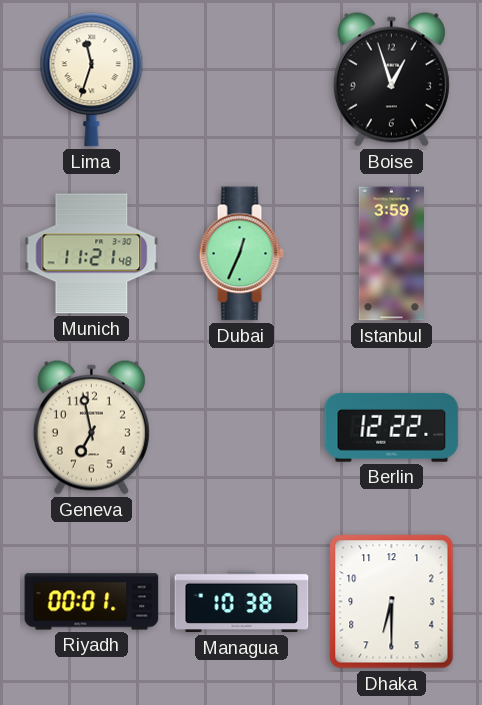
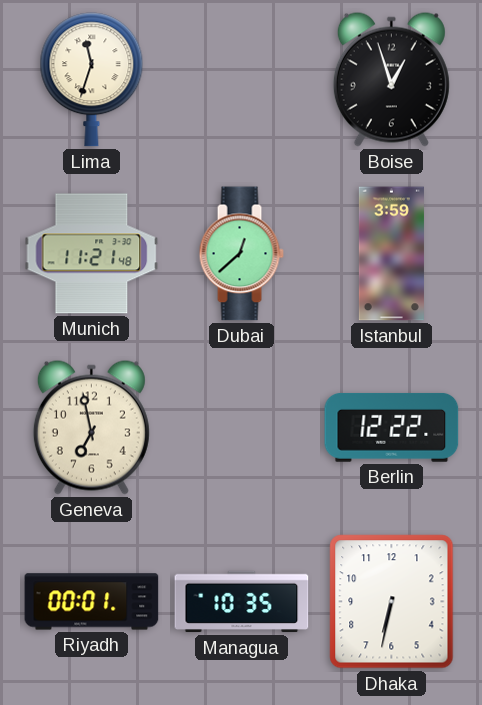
Dubai: 12:34 -> 12:38
Managua: 10:38 -> 10:35
Dhaka: 6:30 -> 6:32
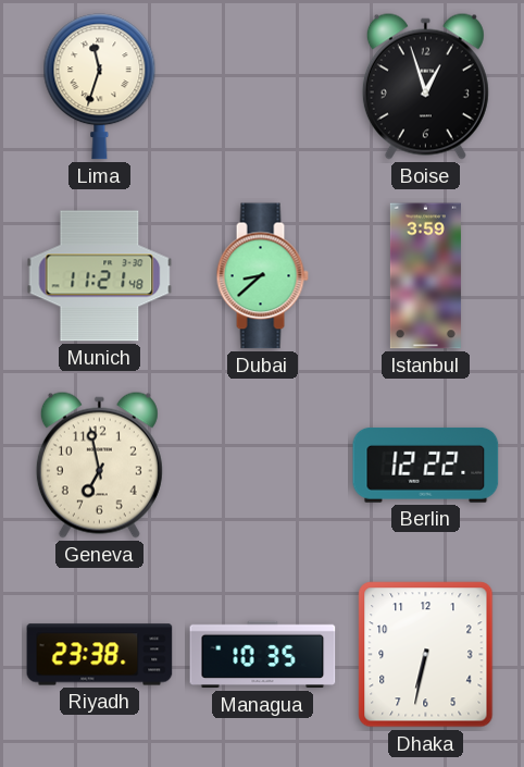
Dubai: 12:38 -> 8:38
Riyadh: 00:01 -> 23:38
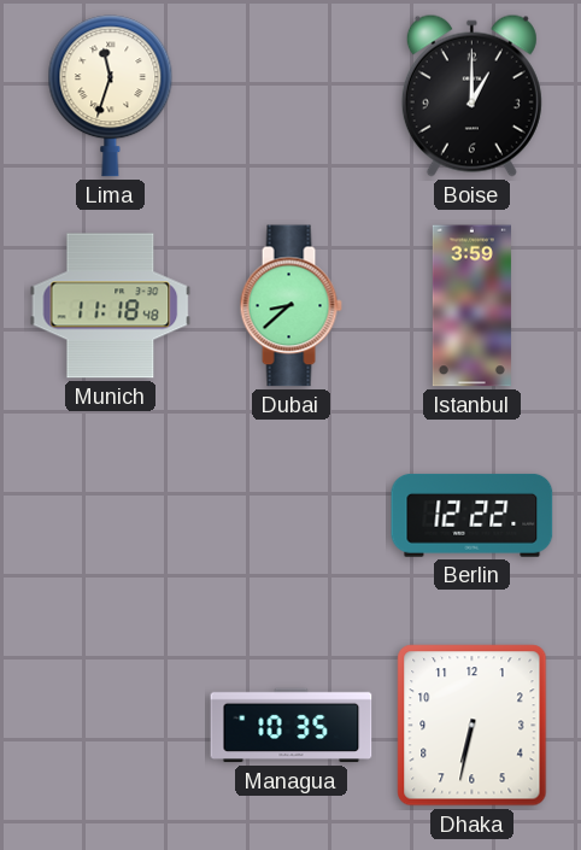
Boise: 12:57 -> 1:00
Munich: 11:21 -> 11:18
Geneva: 6:58 -> none
Riyadh: 23:38 -> none
